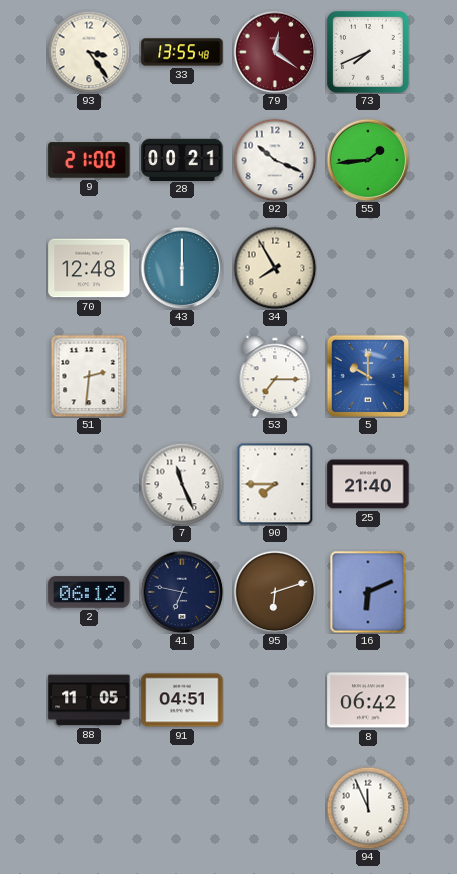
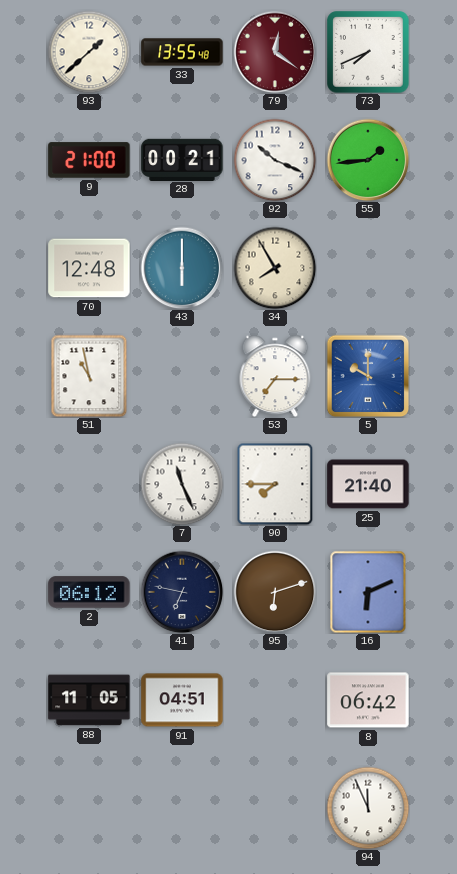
93: 3:24 -> 1:38
51: 2:31 -> 10:58
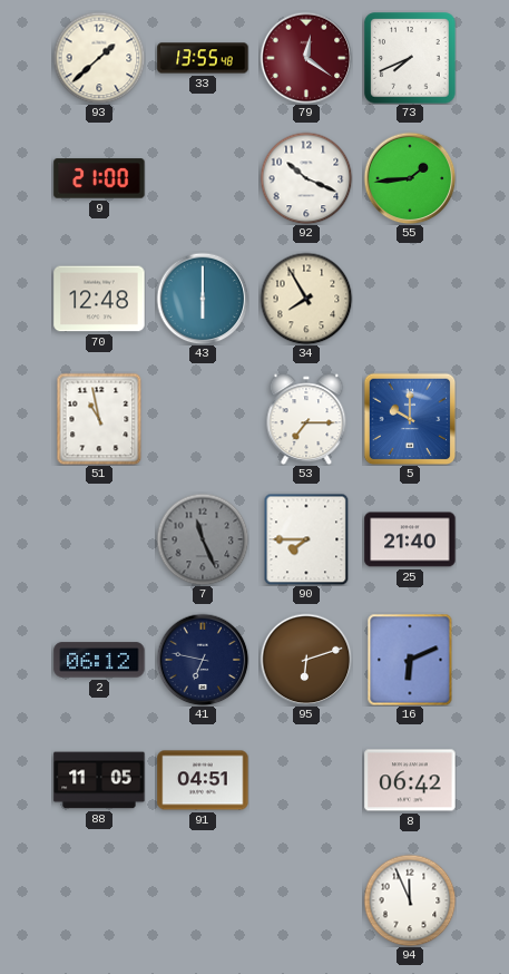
28: 00:21 -> none
7 dial: white -> grey
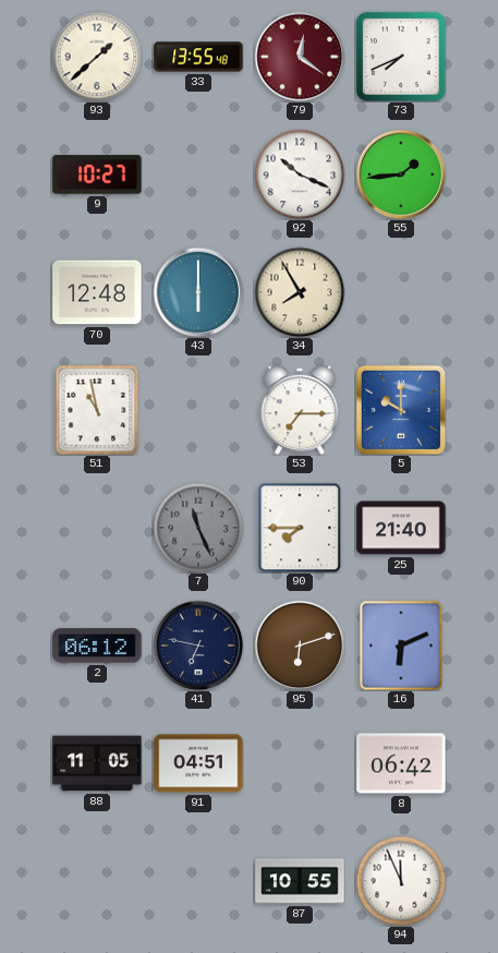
9: 21:00 -> 10:27
87: none -> 10:55
